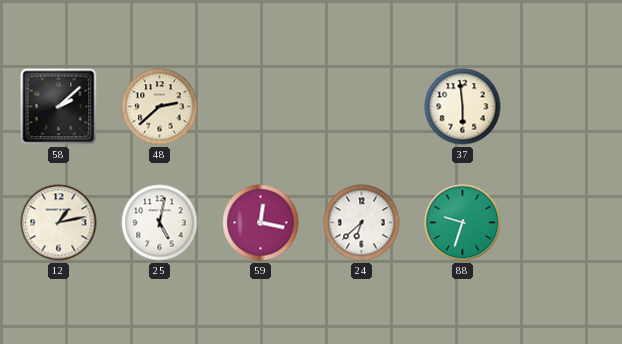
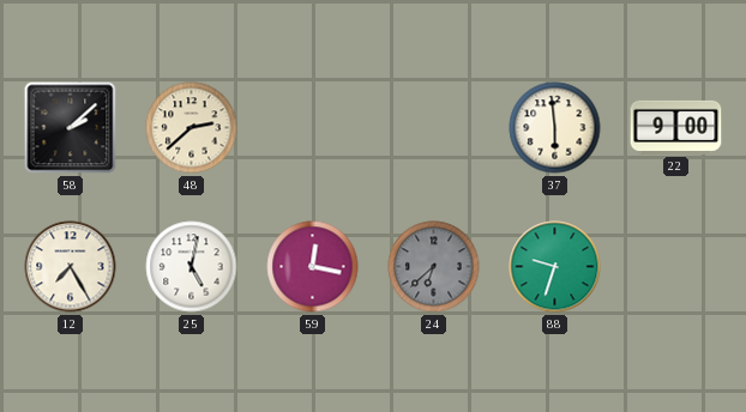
22: none -> 9:00
12: 1:13 -> 7:25
24 dial: white -> grey
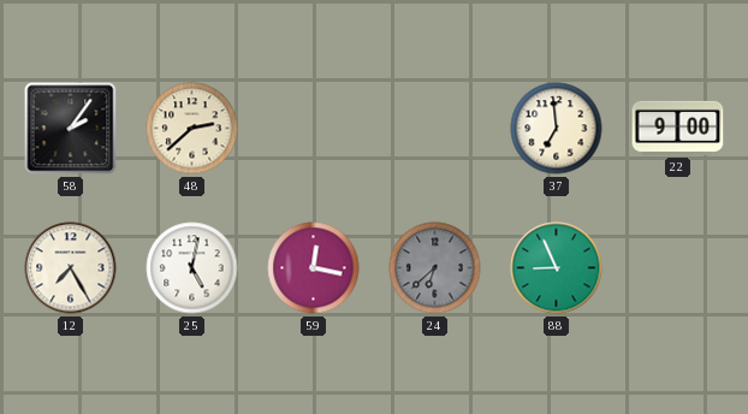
58: 2:08 -> 2:06
37: 5:59 -> 6:59
88: 9:33 -> 8:56
